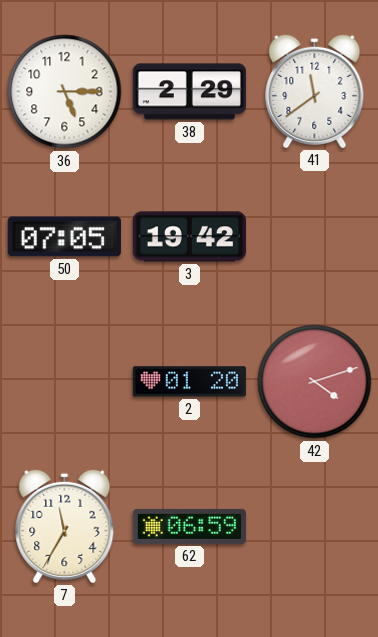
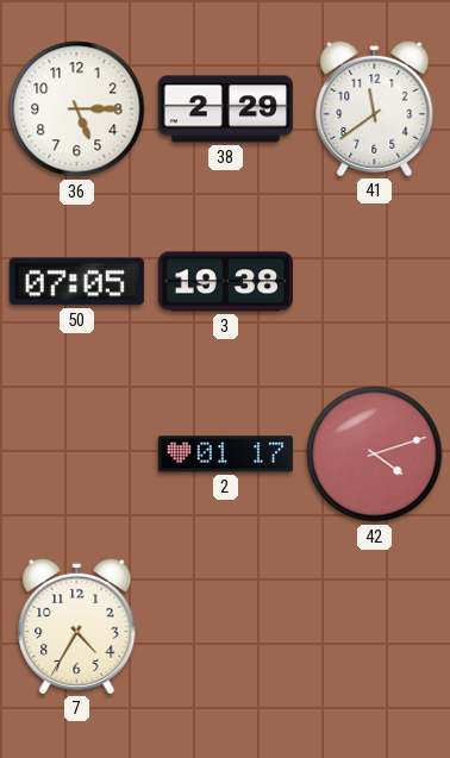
3: 19:42 -> 19:38
2: 01:20 -> 01:17
7: 11:35 -> 4:35
62: 06:59 -> none
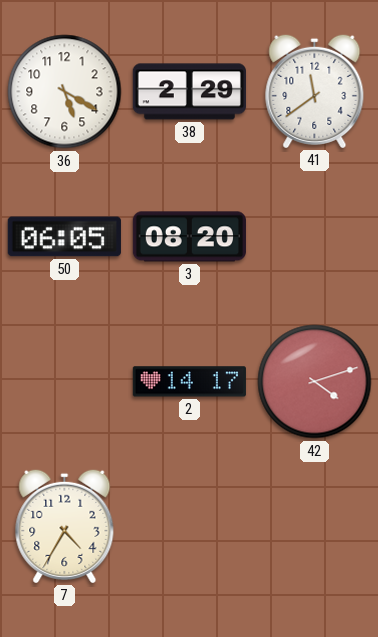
36: 5:15 -> 5:20
50: 07:05 -> 06:05
3: 19:38 -> 08:20
2: 01:17 -> 14:17
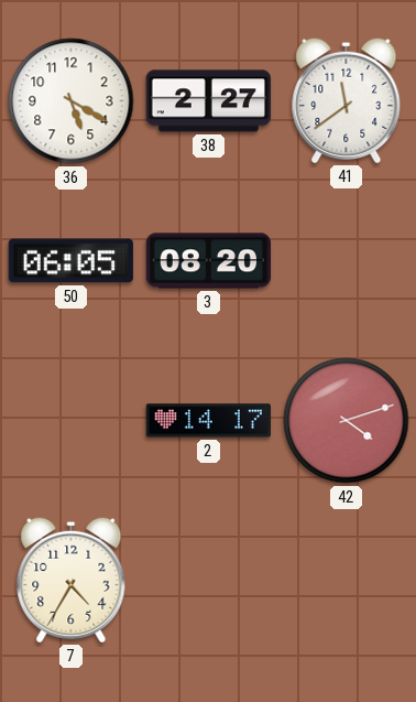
38: 2:29 -> 2:27
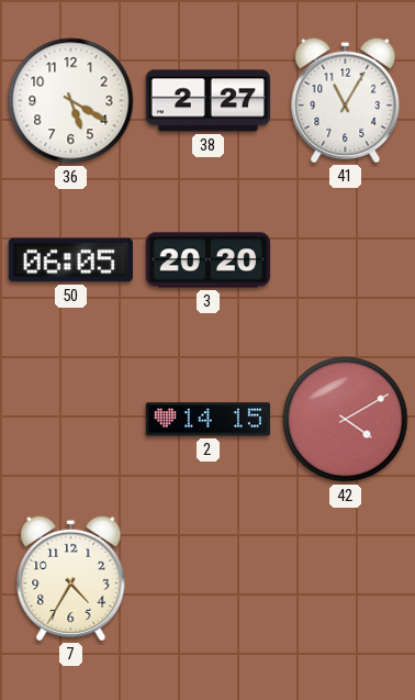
41: 11:39 -> 11:05
3: 08:20 -> 20:20
2: 14:17 -> 14:15
42: 4:12 -> 4:10
